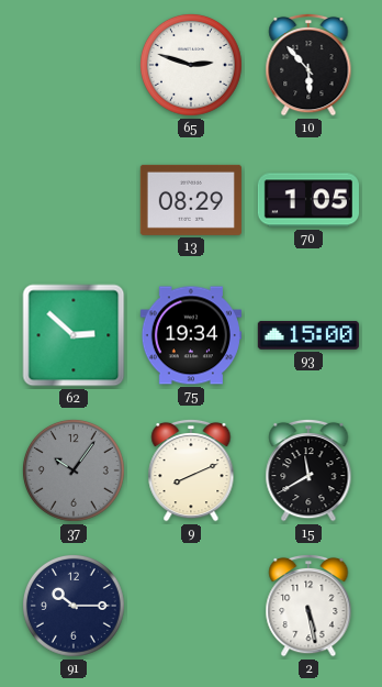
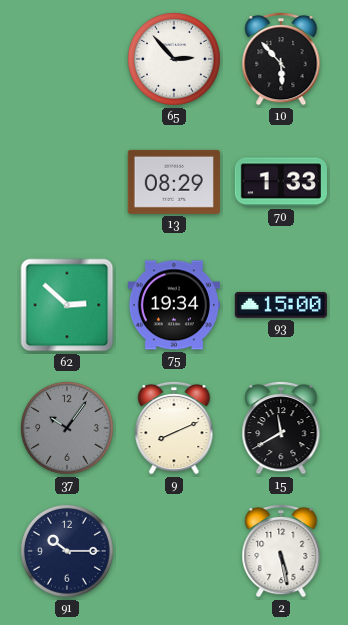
65: 2:48 -> 2:53
70: 1:05 -> 1:33
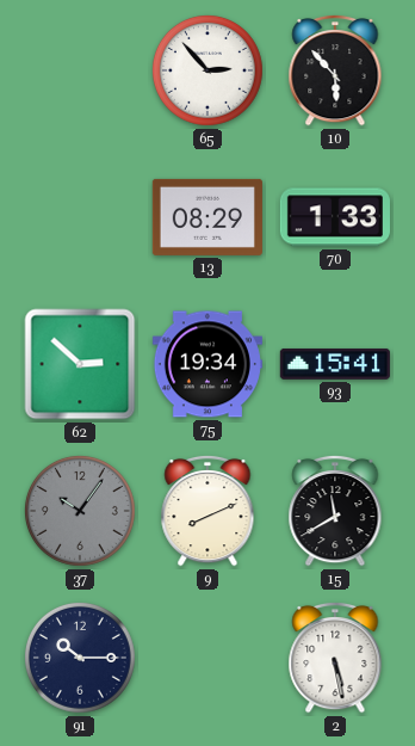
93: 15:00 -> 15:41
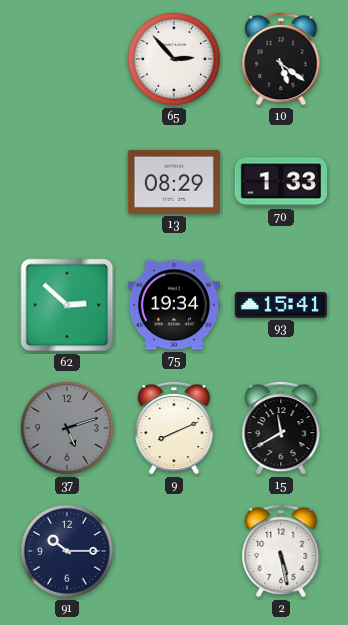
10: 5:53 -> 5:21
37: 10:06 -> 5:12
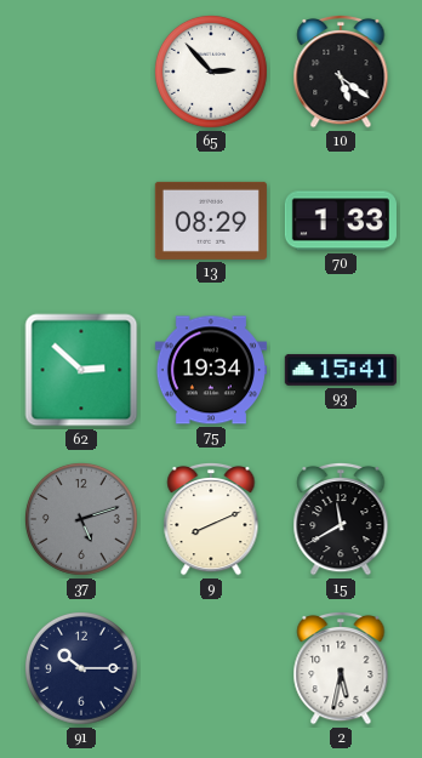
2: 5:28 -> 5:32
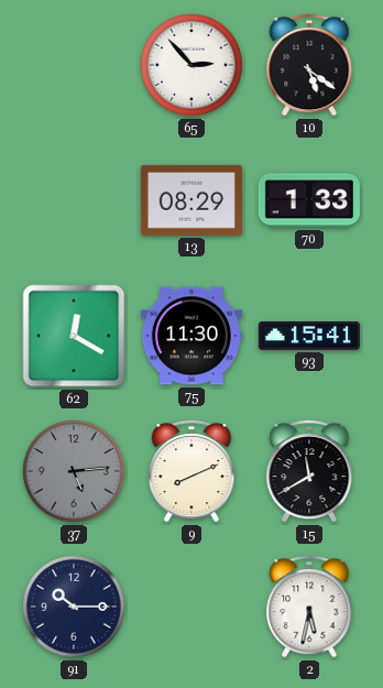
62: 2:52 -> 12:20
75: 19:34 -> 11:30
37: 5:12 -> 5:14
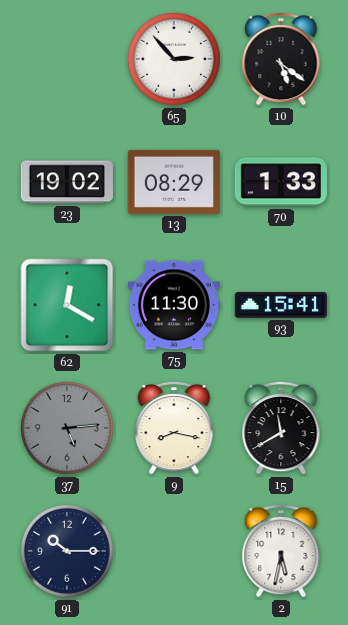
23: none -> 19:02
9: 8:11 -> 8:17
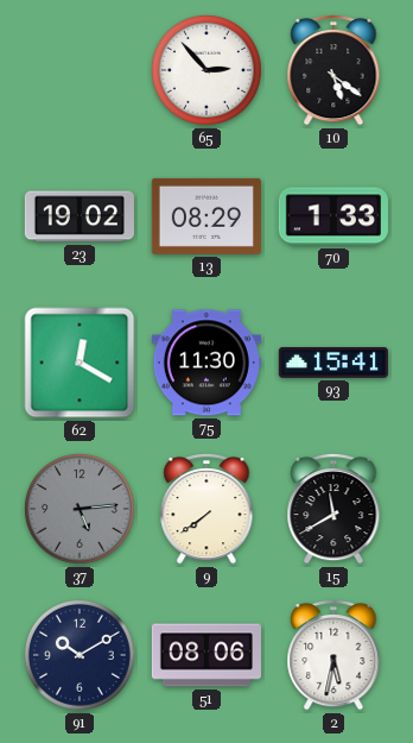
9: 8:17 -> 7:39
91: 10:15 -> 10:10
51: none -> 08:06
